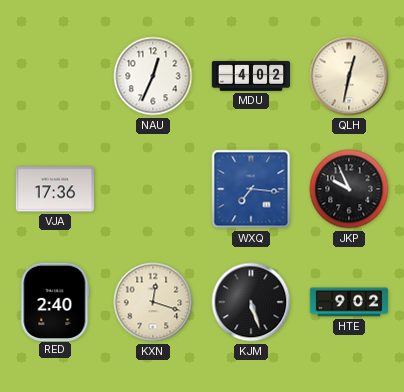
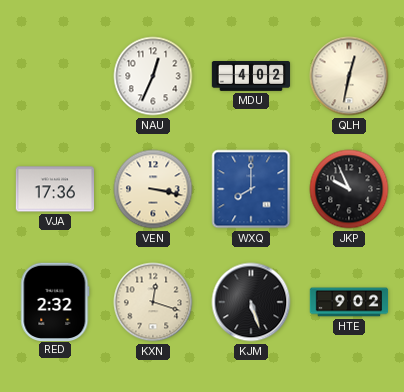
VEN: none -> 3:17
WXQ: 7:16 -> 8:00
RED: 2:40 -> 2:32
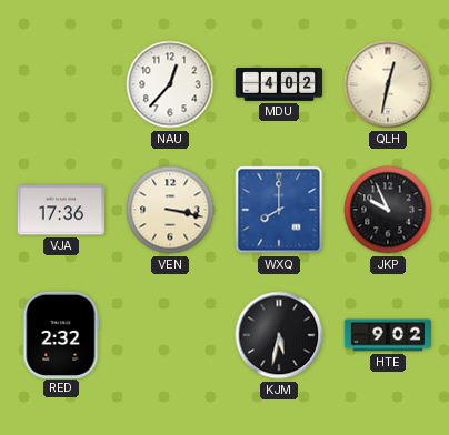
NAU: 12:34 -> 12:37
KXN: 12:18 -> none
KJM: 5:27 -> 5:32
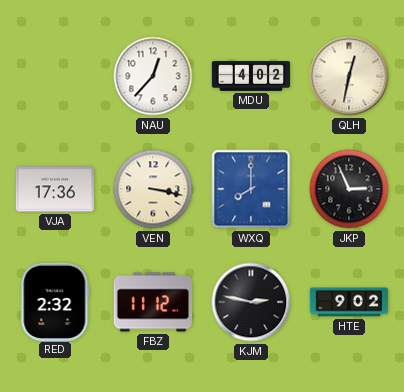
JKP: 9:56 -> 2:56
FBZ: none -> 11:12
KJM: 5:32 -> 2:47
